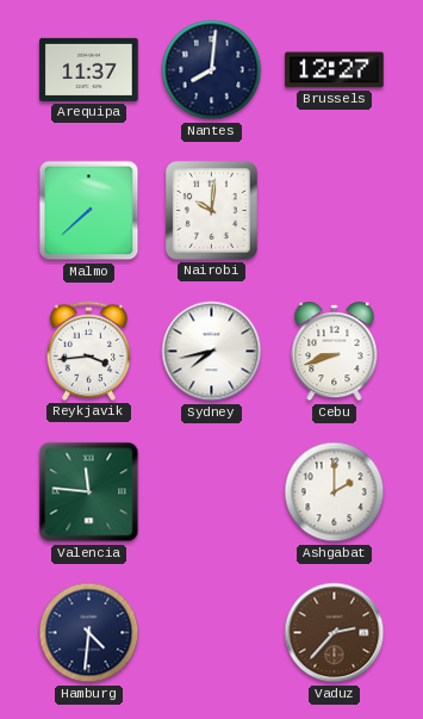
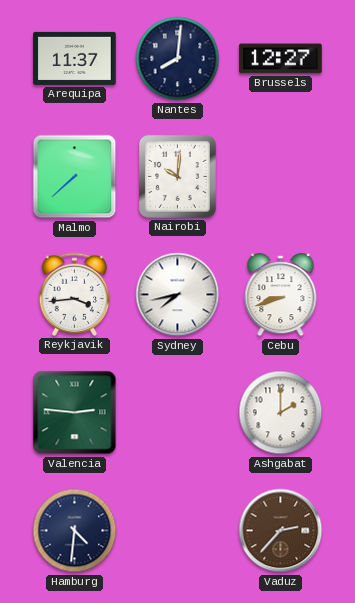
Valencia: 11:46 -> 2:46
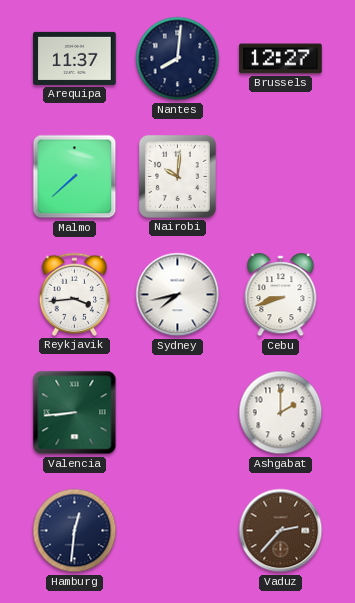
Valencia: 2:46 -> 8:44
Hamburg: 4:31 -> 12:31
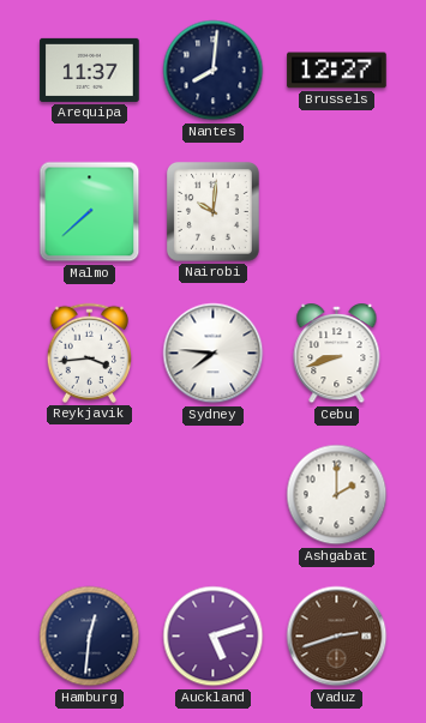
Sydney: 7:43 -> 7:46
Valencia: 8:44 -> none
Auckland: none -> 5:12
Vaduz: 2:37 -> 2:42
